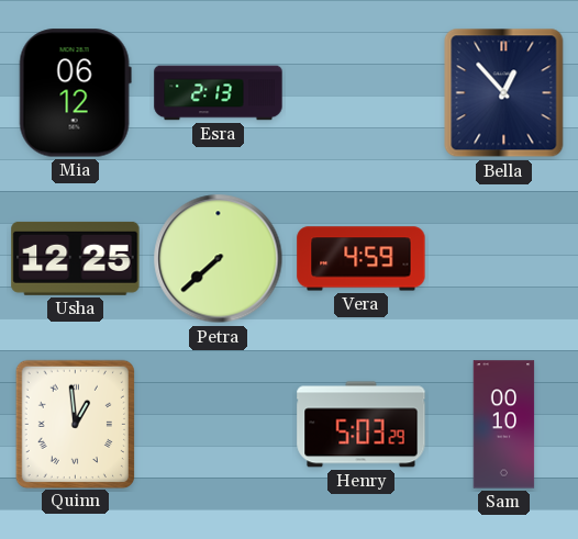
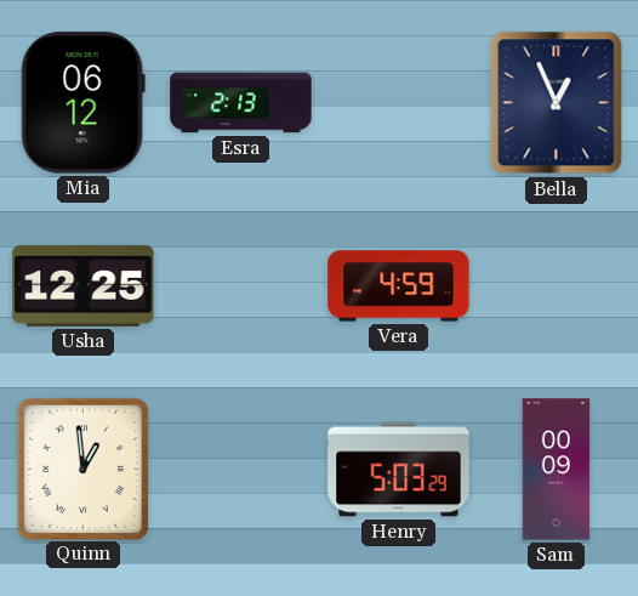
Bella: 12:53 -> 12:56
Petra: 7:38 -> none
Sam: 00:10 -> 00:09
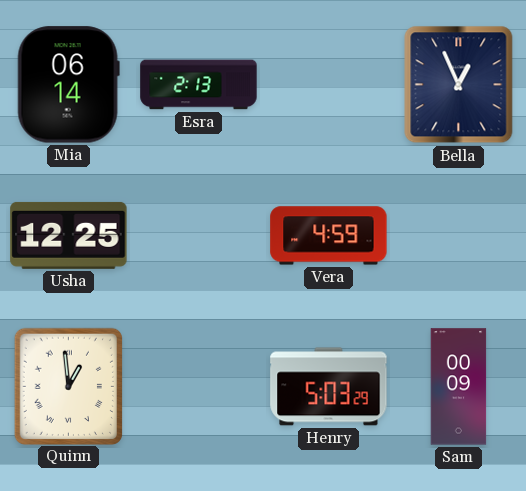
Mia: 06:12 -> 06:14
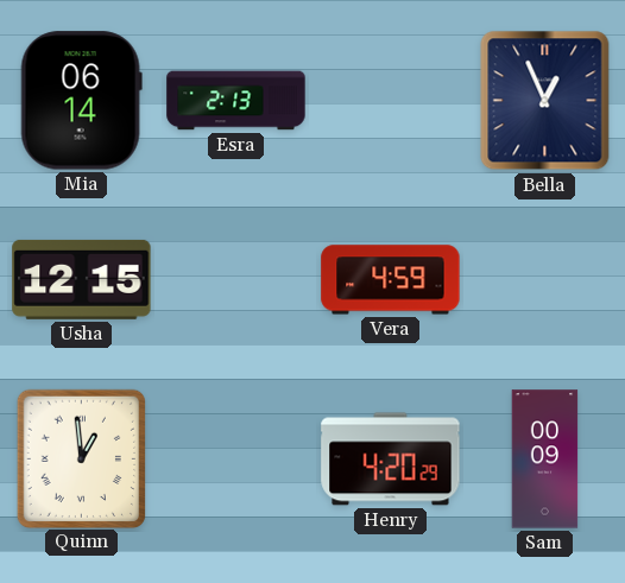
Usha: 12:25 -> 12:15
Henry: 5:03 -> 4:20
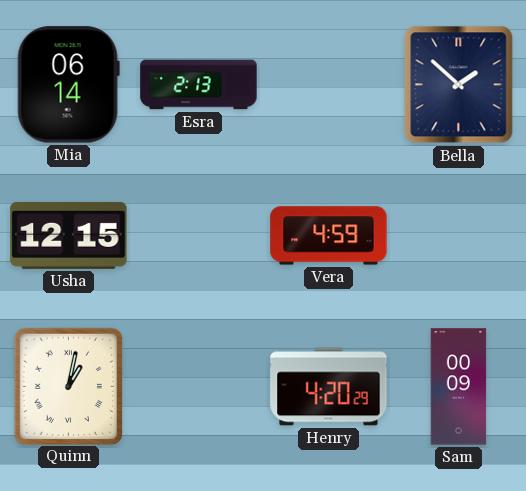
Bella: 12:56 -> 1:52
Quinn: 12:59 -> 1:02
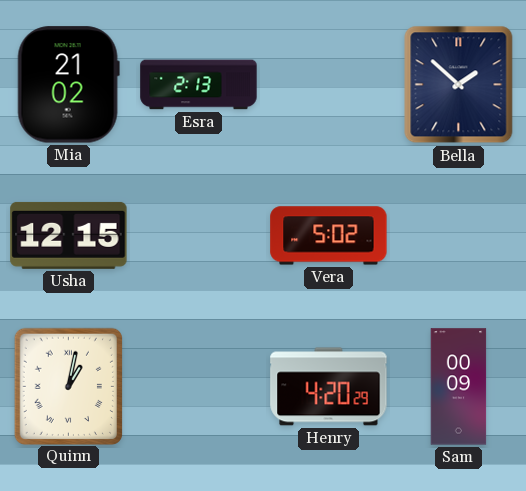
Mia: 06:14 -> 21:02
Vera: 4:59 -> 5:02
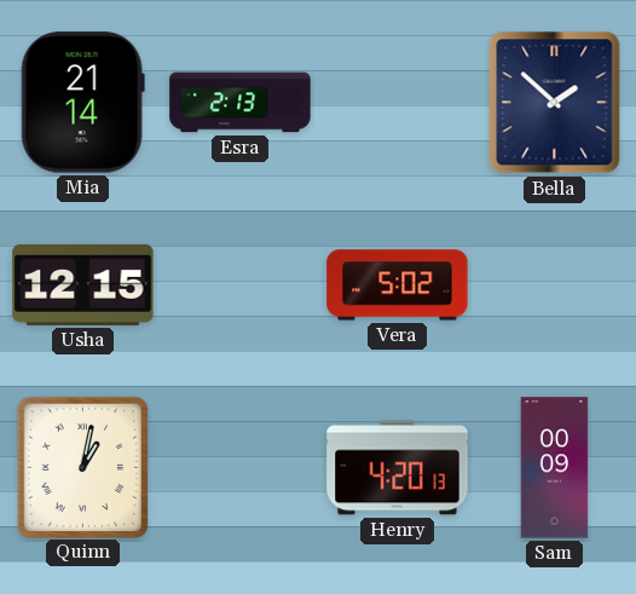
Mia: 21:02 -> 21:14
Henry: 4:20:29 -> 4:20:13
